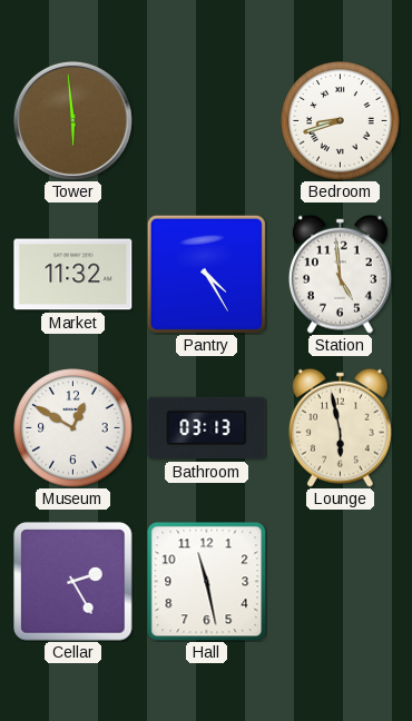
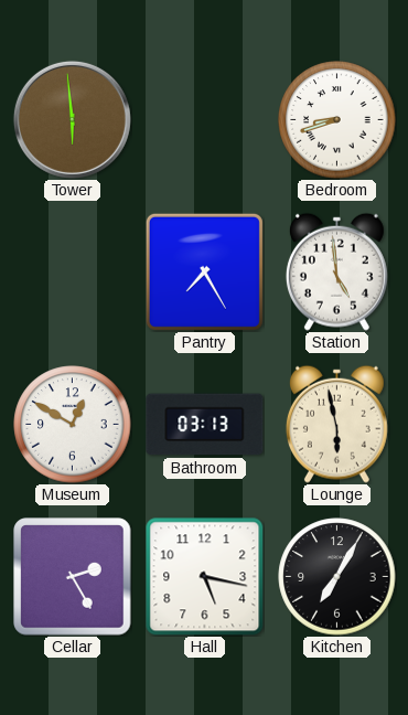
Market: 11:32 -> none
Pantry: 4:25 -> 7:25
Hall: 11:28 -> 5:17
Kitchen: none -> 7:05
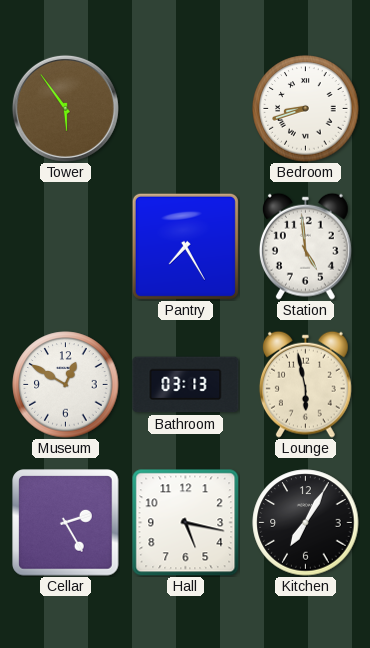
Tower: 5:59 -> 5:54
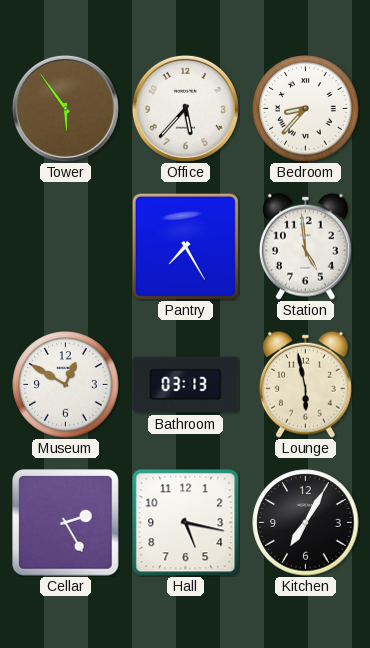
Office: none -> 5:37
Bedroom: 8:42 -> 8:37
